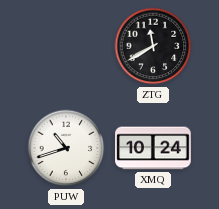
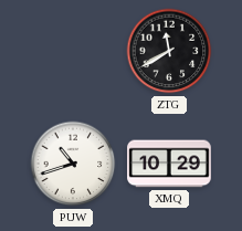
XMQ: 10:24 -> 10:29
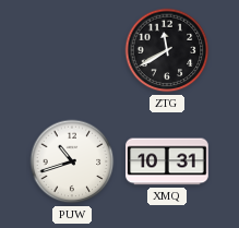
XMQ: 10:29 -> 10:31
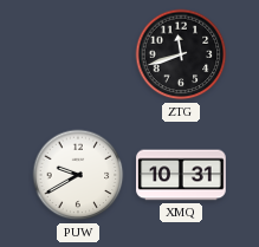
ZTG: 11:40 -> 11:42
PUW: 10:42 -> 9:40
